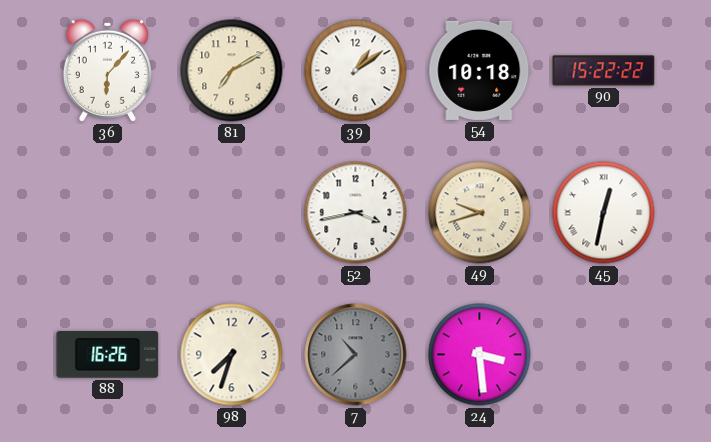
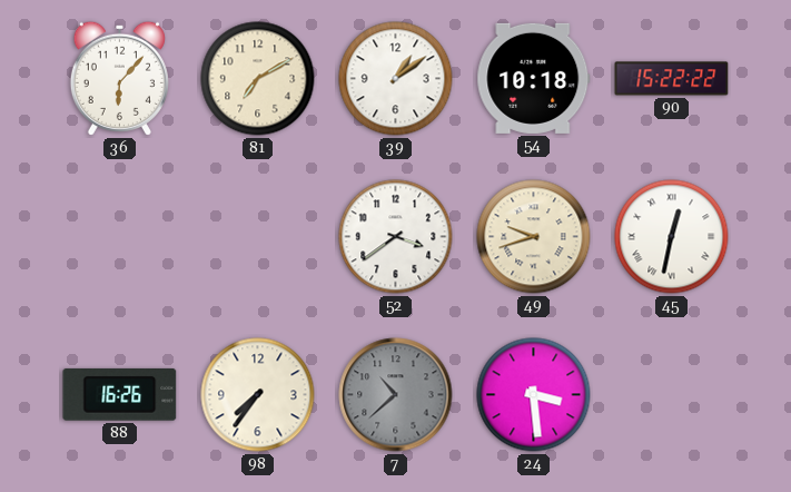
52: 3:43 -> 3:39
98: 7:33 -> 7:36
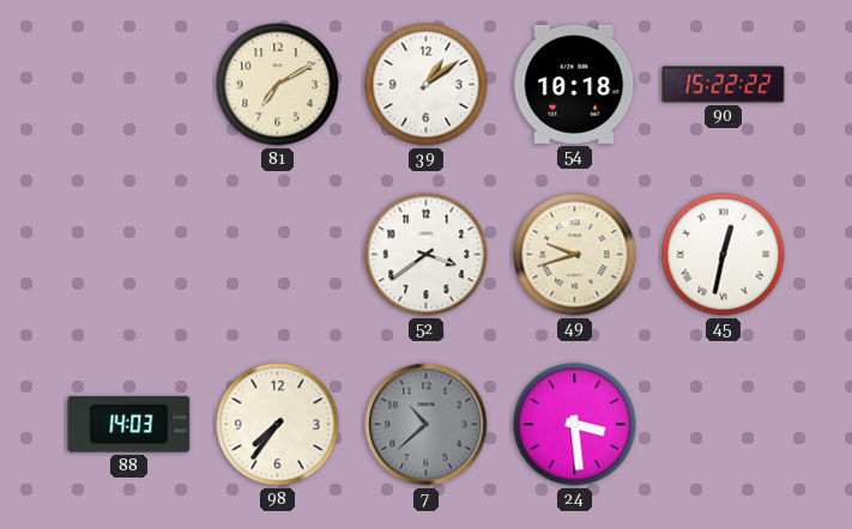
36: 6:07 -> none
88: 16:26 -> 14:03
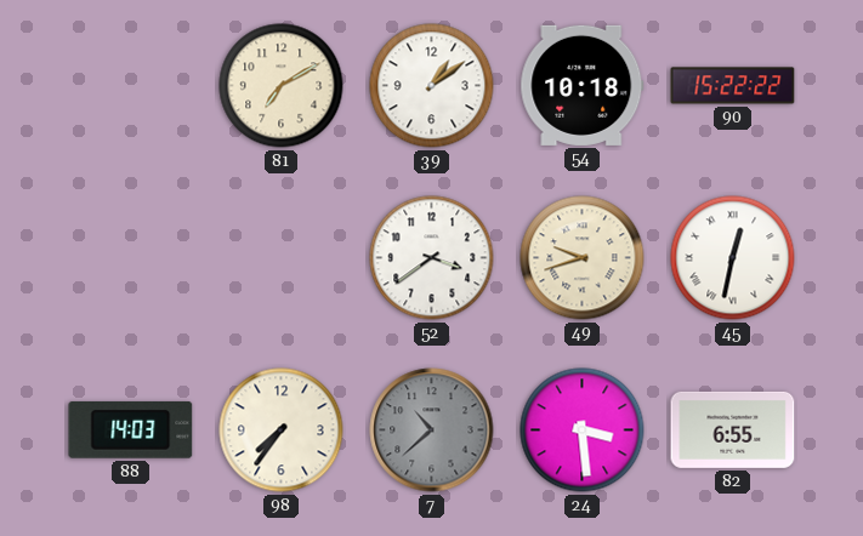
82: none -> 6:55
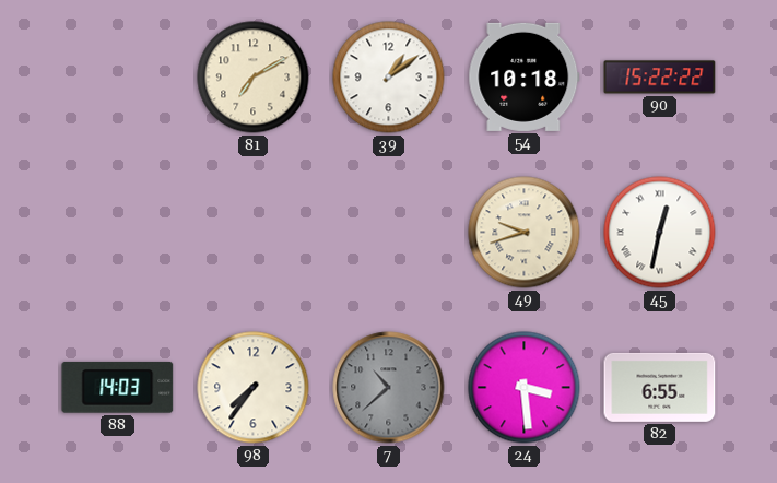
52: 3:39 -> none
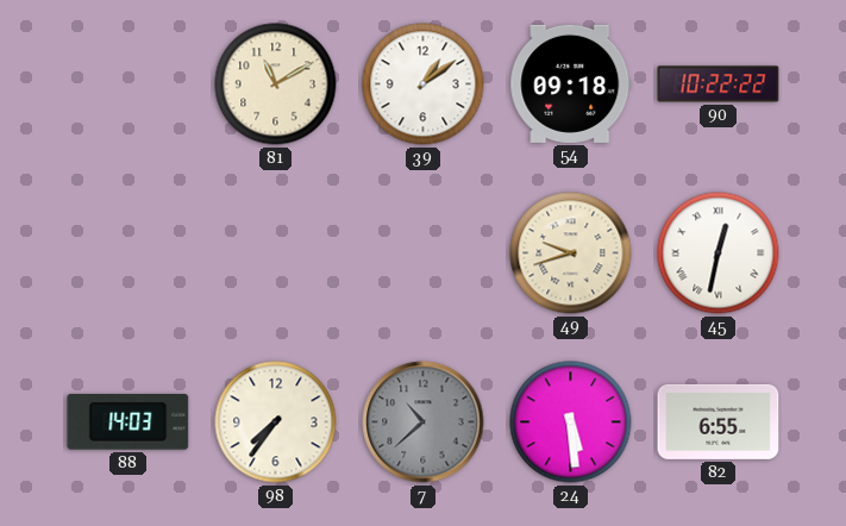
81: 7:10 -> 11:10
54: 10:18 -> 09:18
90: 15:22 -> 10:22
24: 3:29 -> 5:29
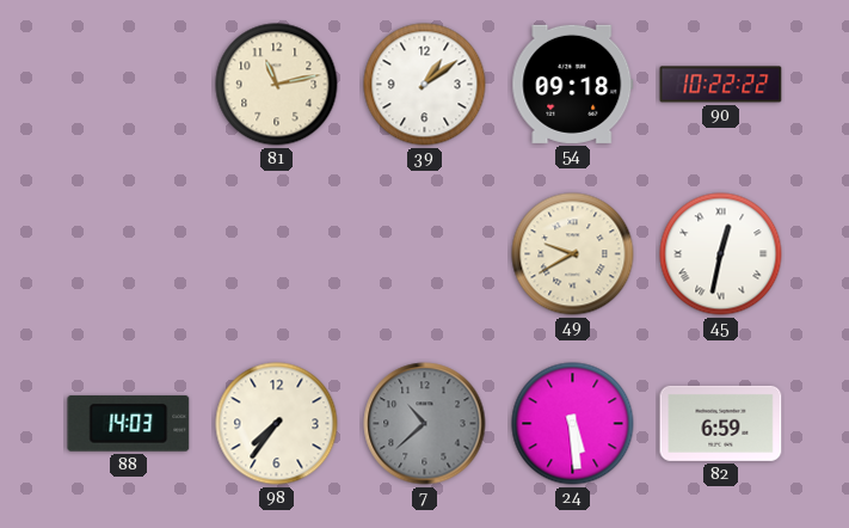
81: 11:10 -> 11:13
49: 9:42 -> 9:40
82: 6:55 -> 6:59
